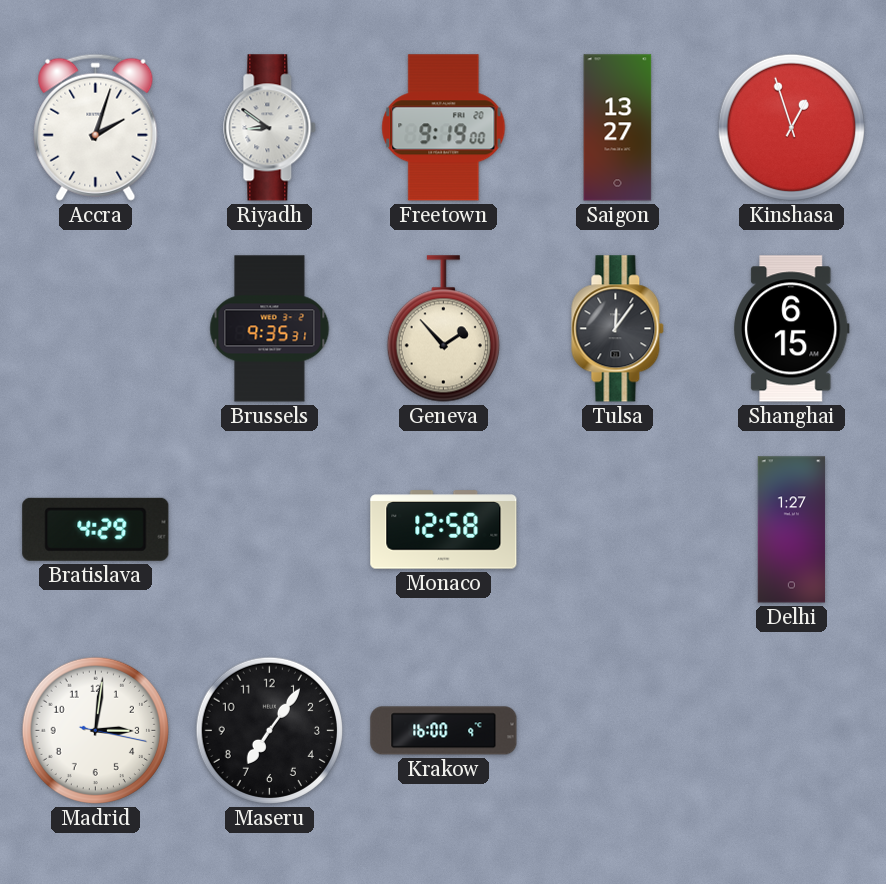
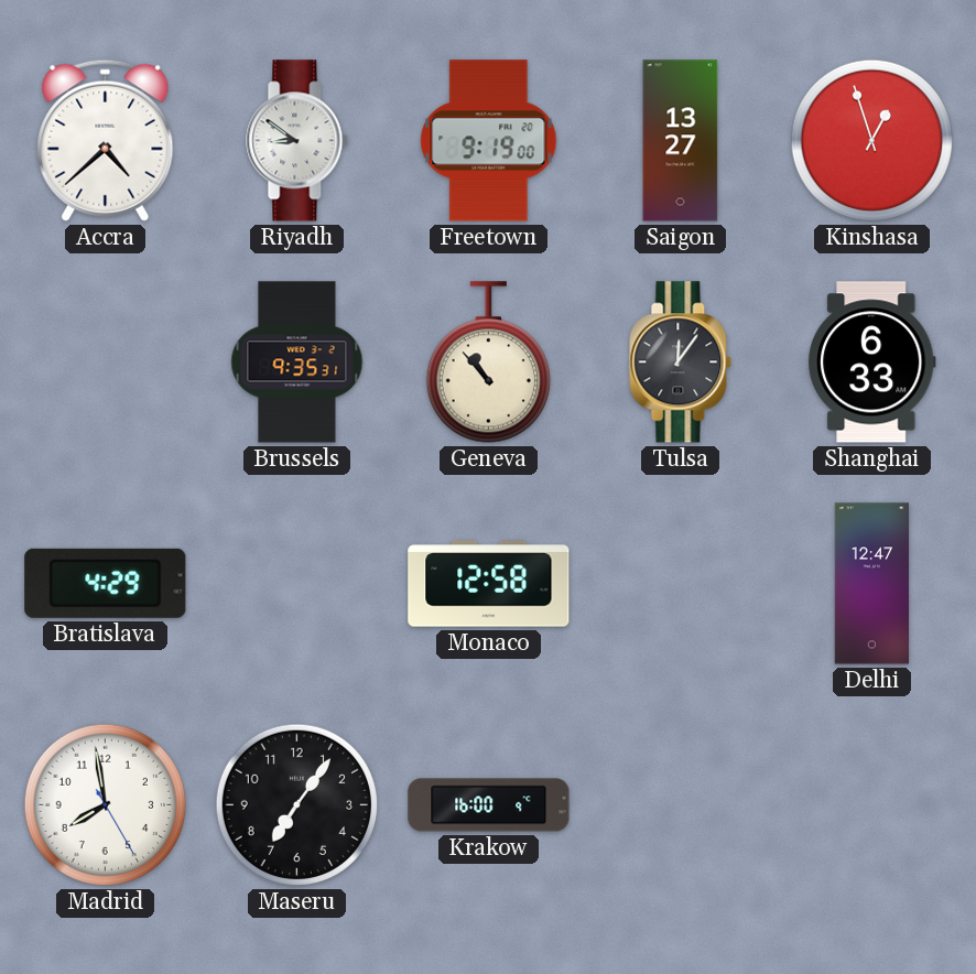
Accra: 2:03 -> 4:38
Geneva: 1:53 -> 10:53
Shanghai: 6:15 -> 6:33
Delhi: 1:27 -> 12:47
Madrid: 3:01 -> 7:58
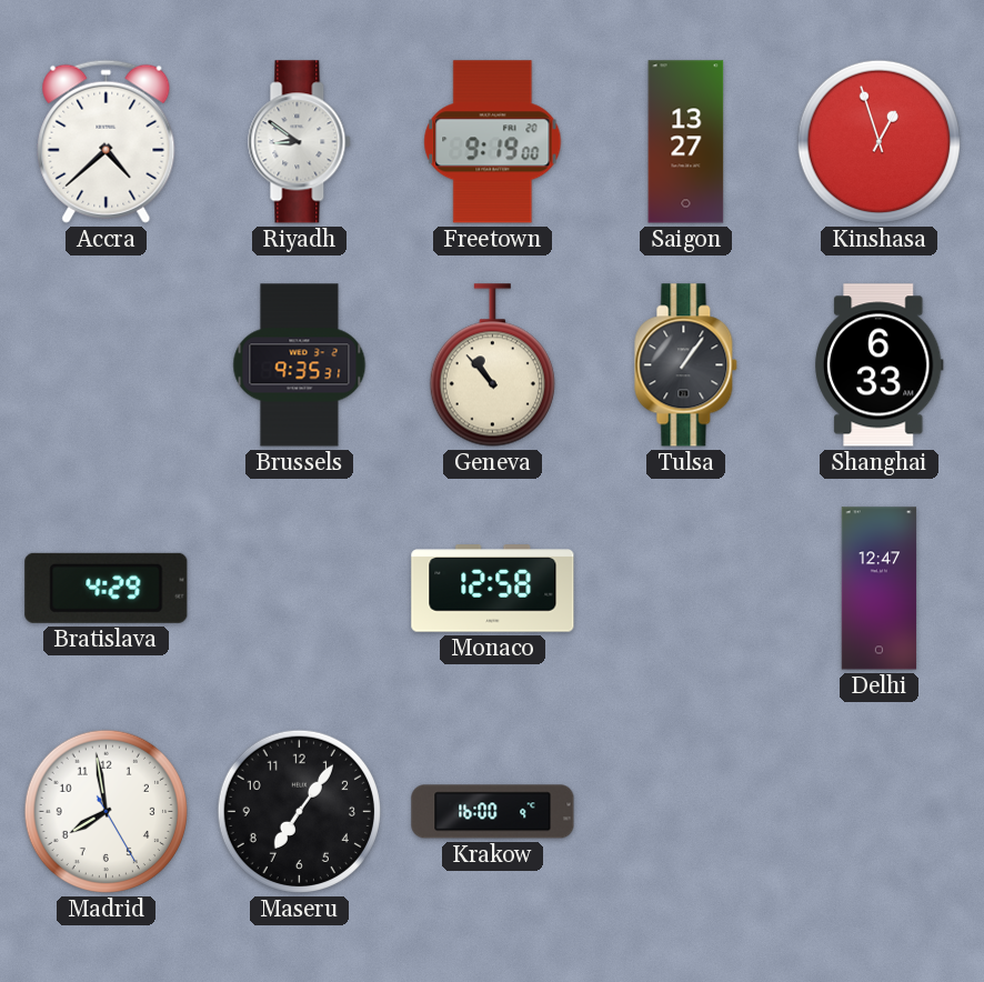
Tulsa: 12:06 -> 1:06
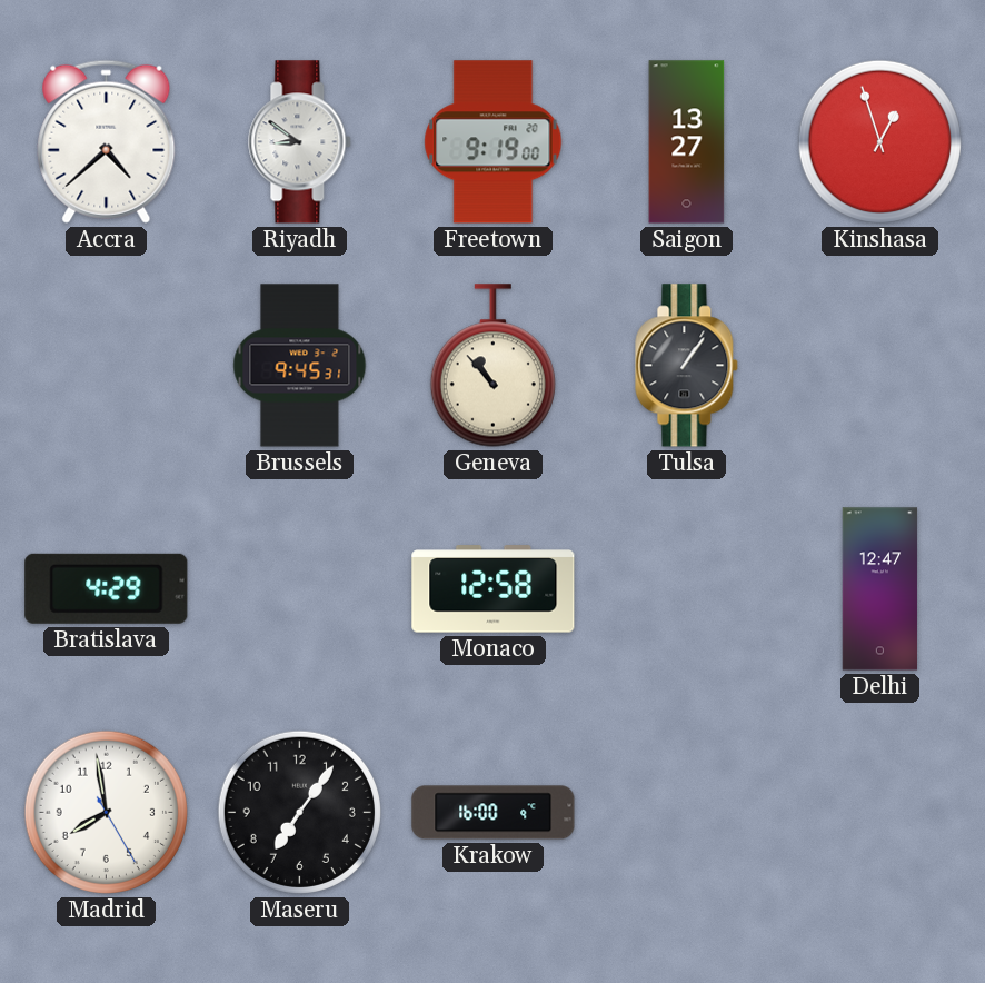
Brussels: 9:35 -> 9:45
Shanghai: 6:33 -> none
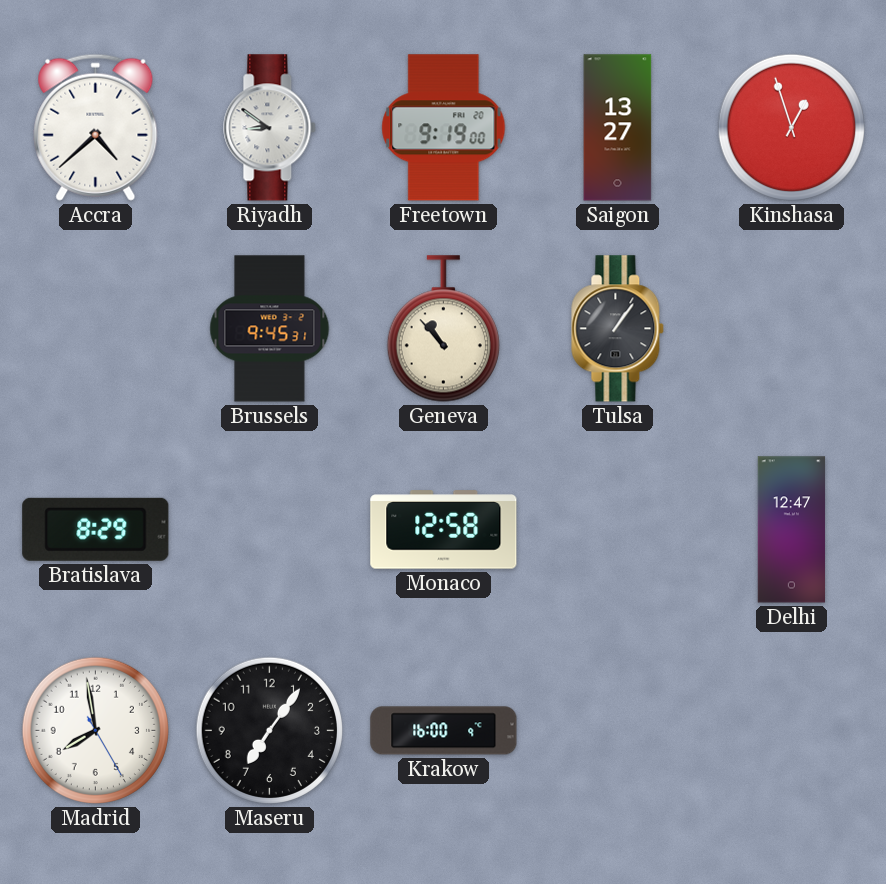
Bratislava: 4:29 -> 8:29
